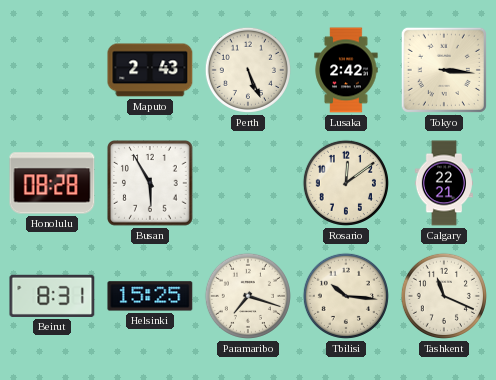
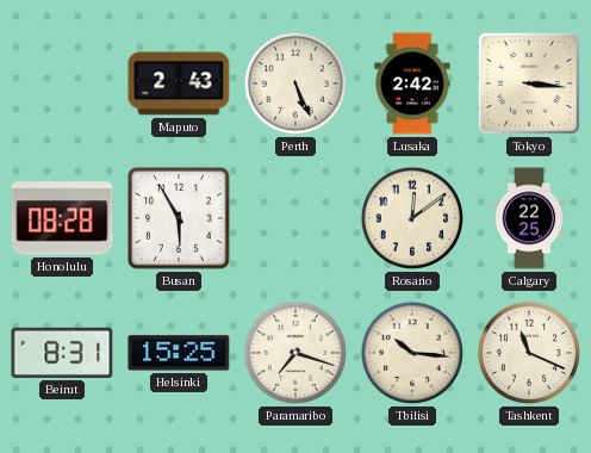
Calgary: 22:21 -> 22:25
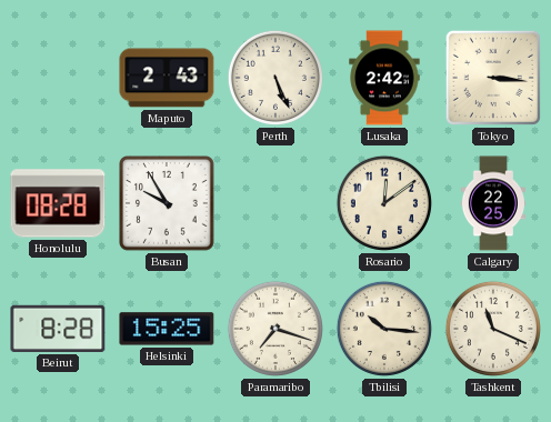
Busan: 5:55 -> 9:55
Beirut: 8:31 -> 8:28
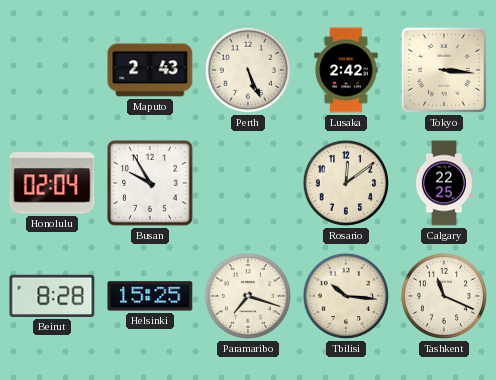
Honolulu: 08:28 -> 02:04
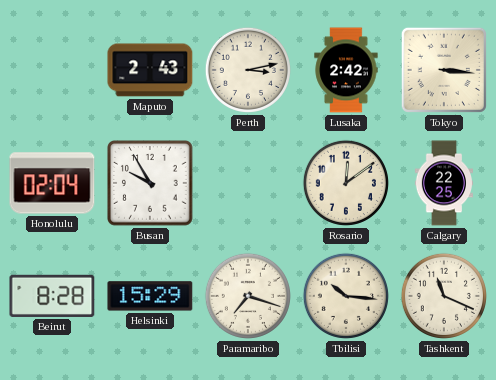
Perth: 5:26 -> 3:13
Helsinki: 15:25 -> 15:29
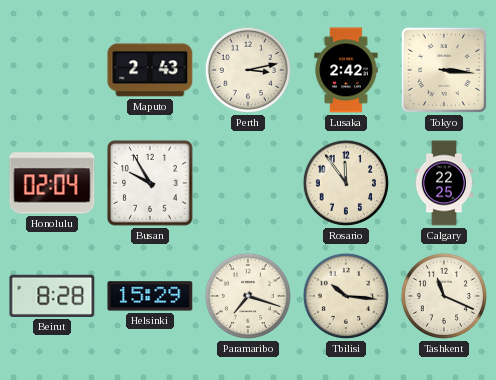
Rosario: 12:09 -> 11:54
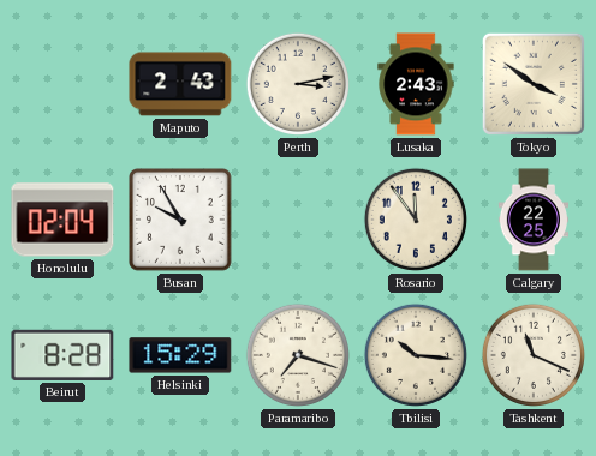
Lusaka: 2:42 -> 2:43
Tokyo: 3:16 -> 3:51
